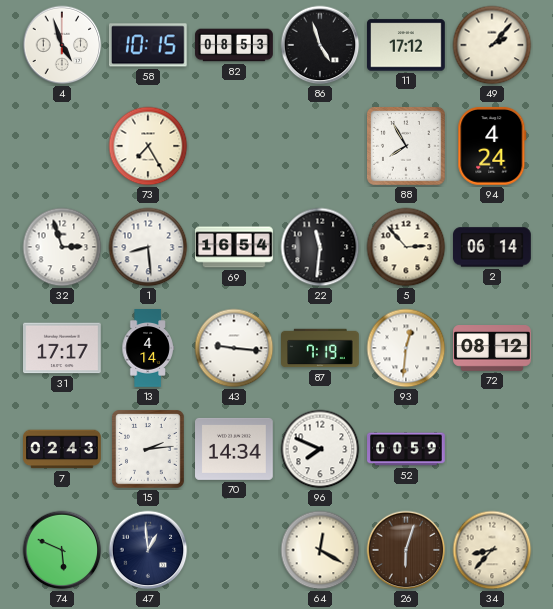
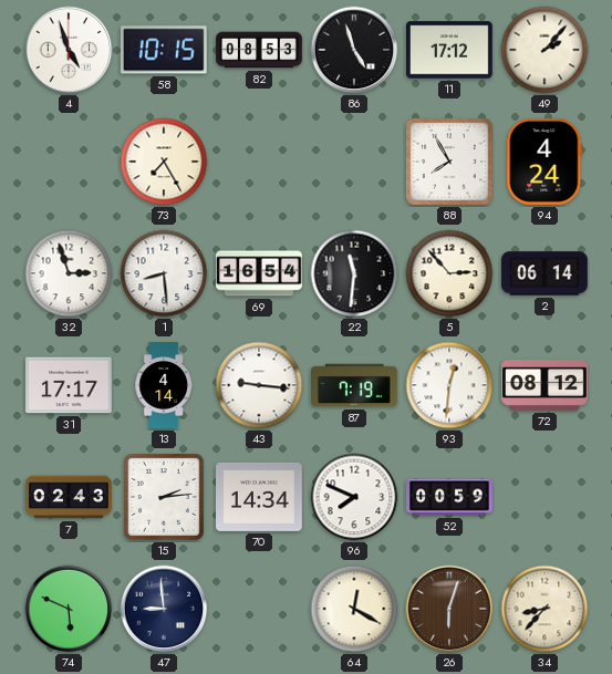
47: 12:59 -> 8:59
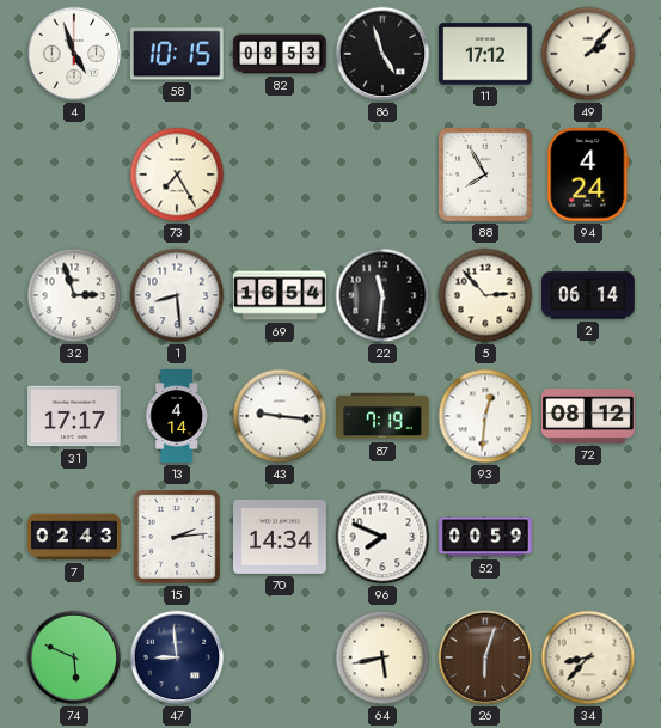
64: 12:20 -> 5:43
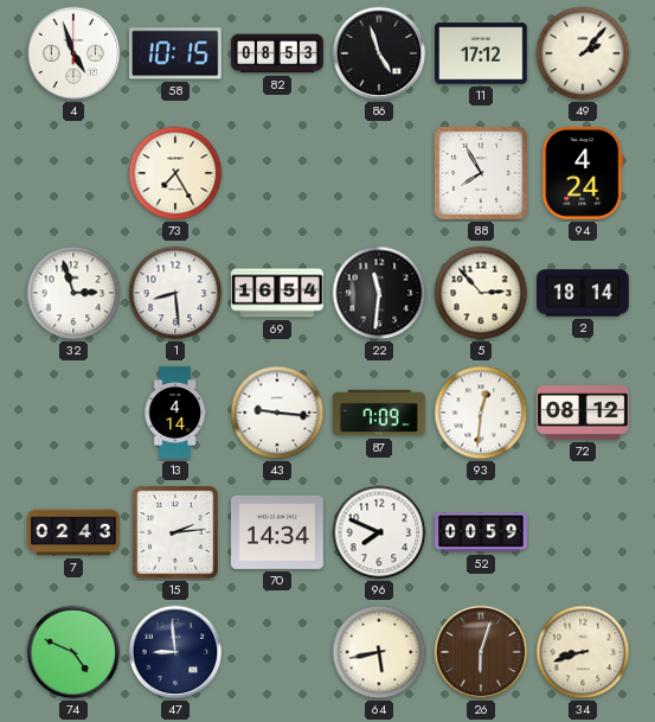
2: 06:14 -> 18:14
31: 17:17 -> none
87: 7:19 -> 7:09
74: 5:49 -> 4:49
34: 8:37 -> 8:42
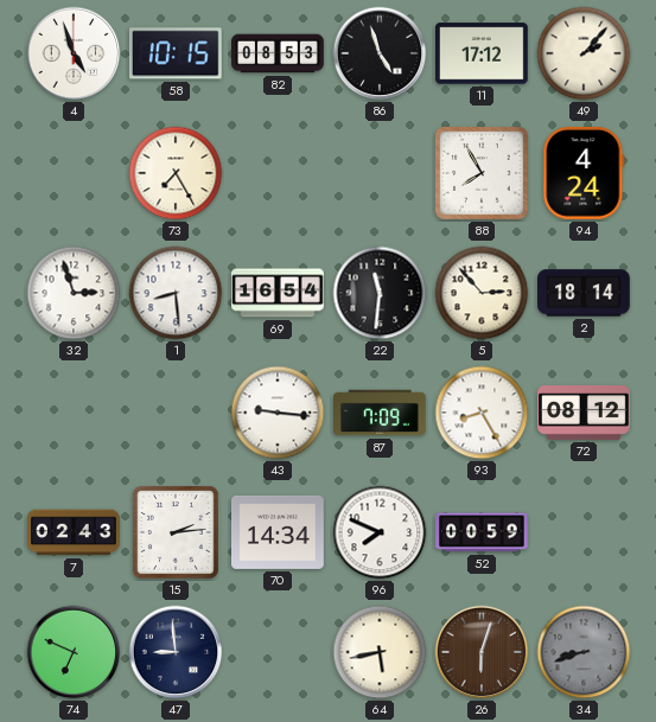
13: 4:14 -> none
93: 12:31 -> 8:25
74: 4:49 -> 6:49
34 dial: cream -> grey
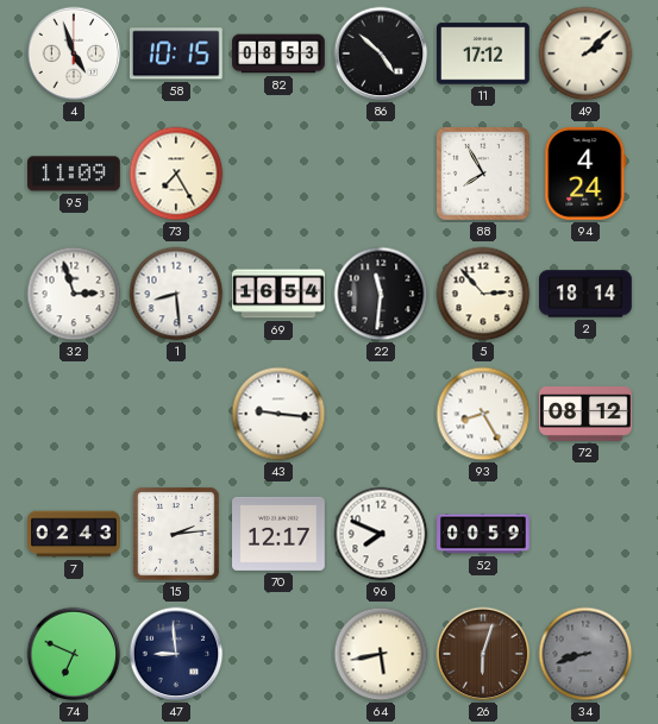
86: 4:57 -> 4:52
49: 2:07 -> 2:08
95: none -> 11:09
87: 7:09 -> none
70: 14:34 -> 12:17
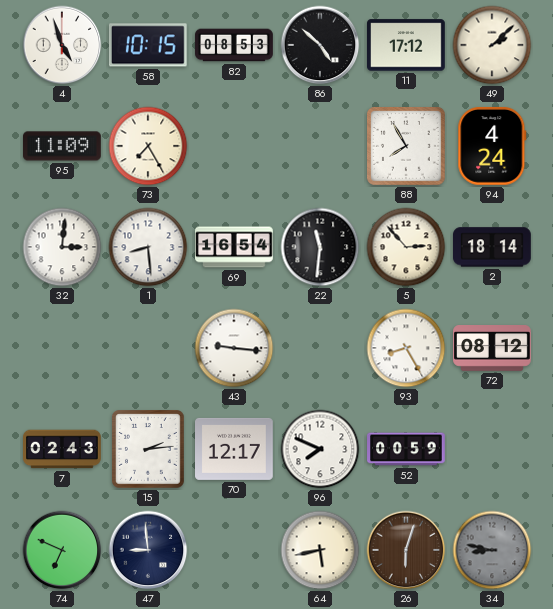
32: 2:57 -> 3:01
34: 8:42 -> 8:47
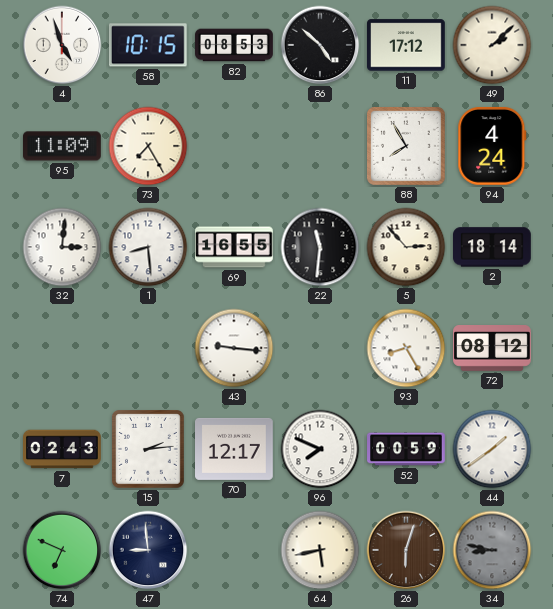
69: 16:54 -> 16:55
44: none -> 1:39
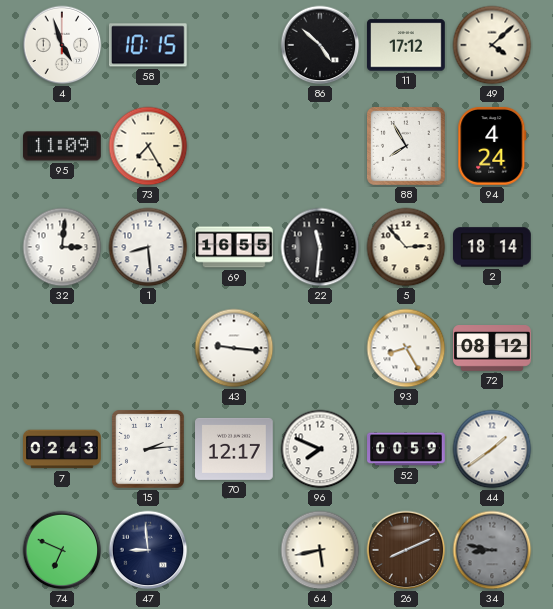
82: 08:53 -> none
49: 2:08 -> 4:08
26: 6:03 -> 8:11
